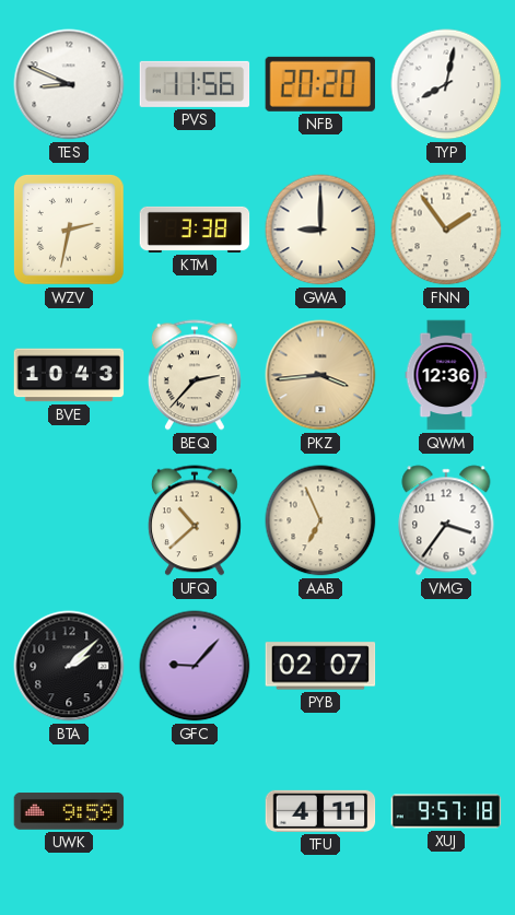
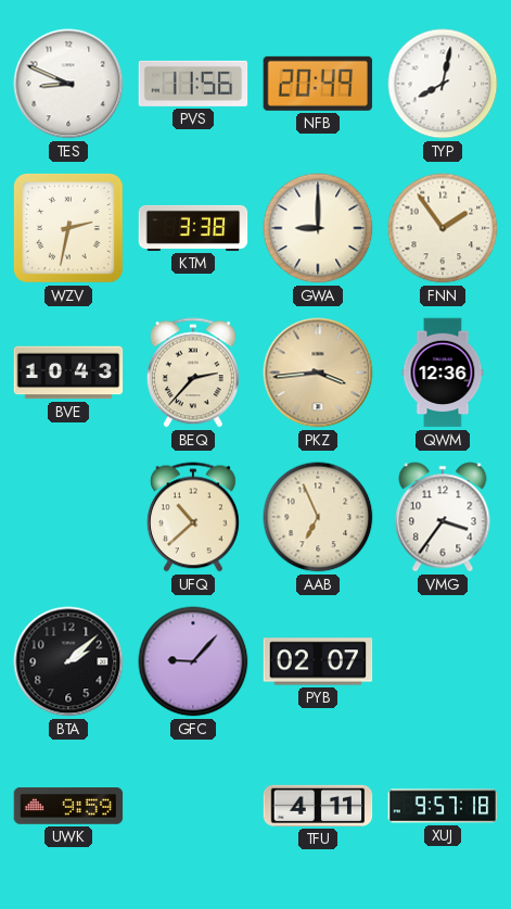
NFB: 20:20 -> 20:49
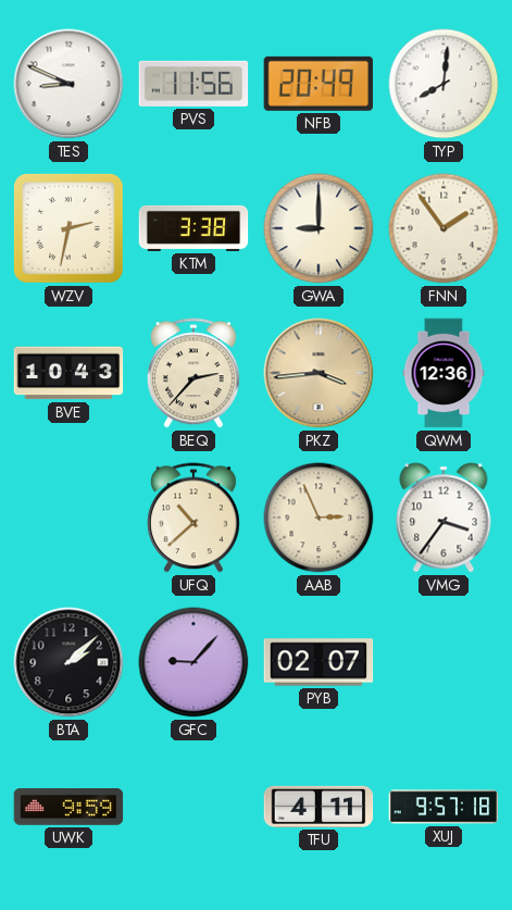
TYP: 8:02 -> 8:01
AAB: 6:56 -> 2:56
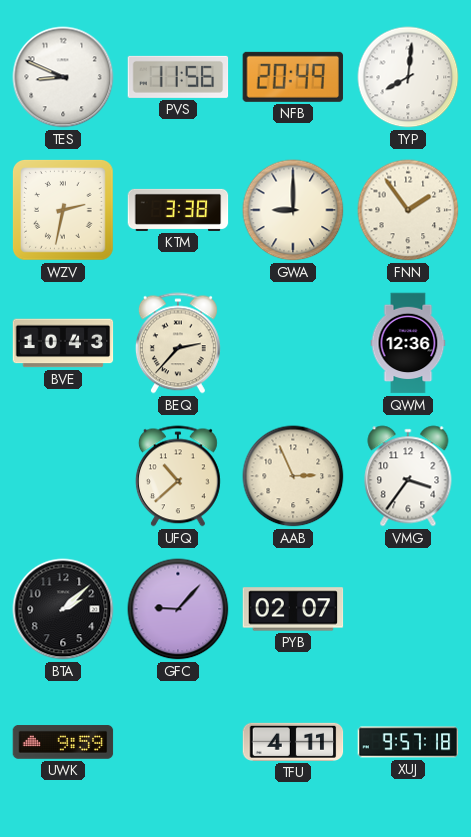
PKZ: 3:44 -> none
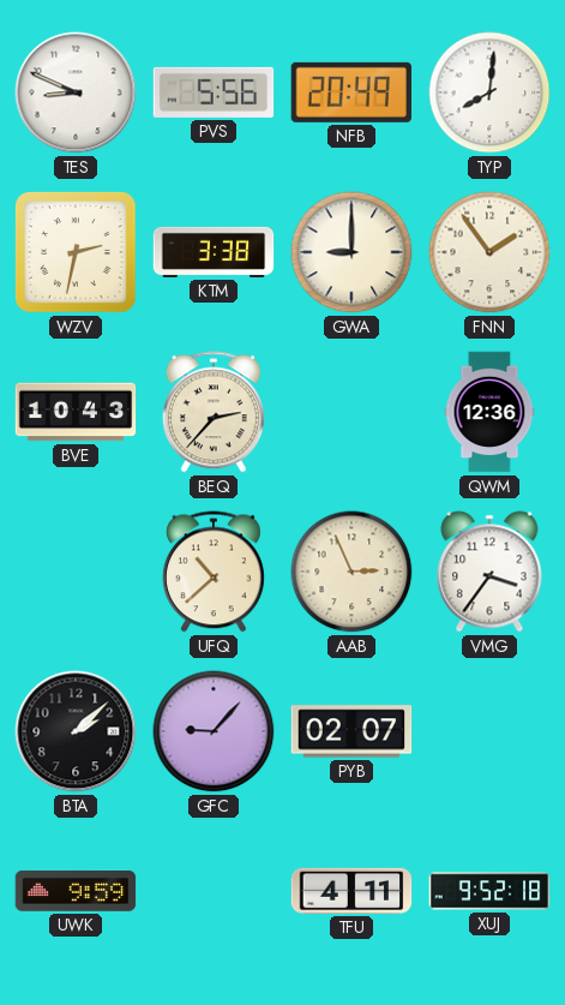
PVS: 11:56 -> 5:56
XUJ: 9:57 -> 9:52
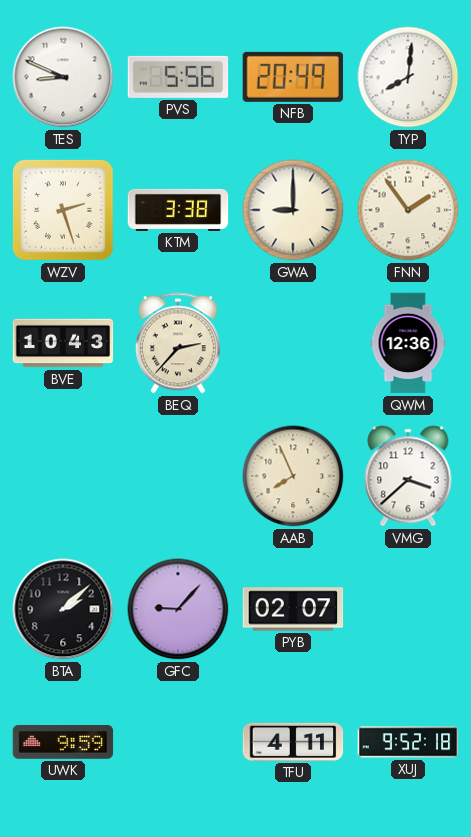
WZV: 2:32 -> 2:27
UFQ: 10:38 -> none
AAB: 2:56 -> 7:56
VMG: 3:36 -> 3:38
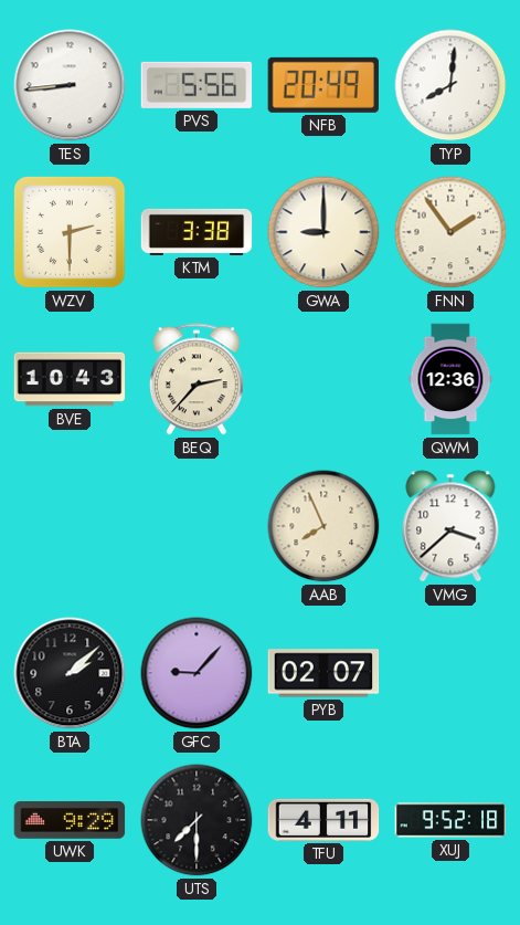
TES: 8:49 -> 8:44
WZV: 2:27 -> 2:30
UWK: 9:59 -> 9:29
UTS: none -> 7:30
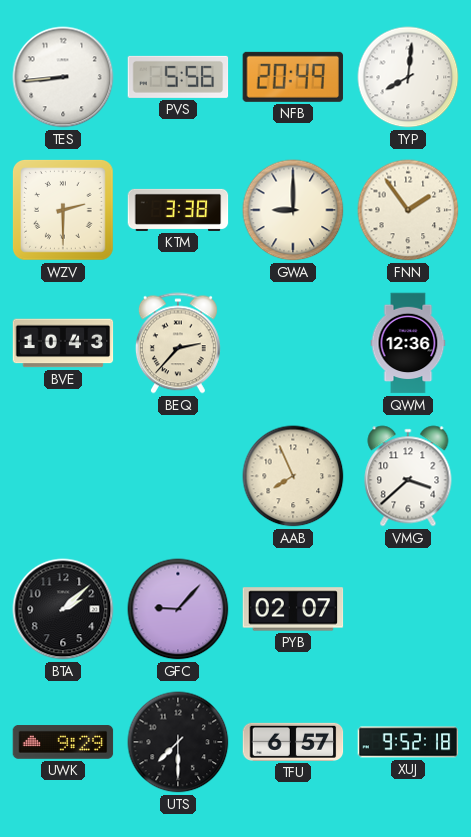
TFU: 4:11 -> 6:57
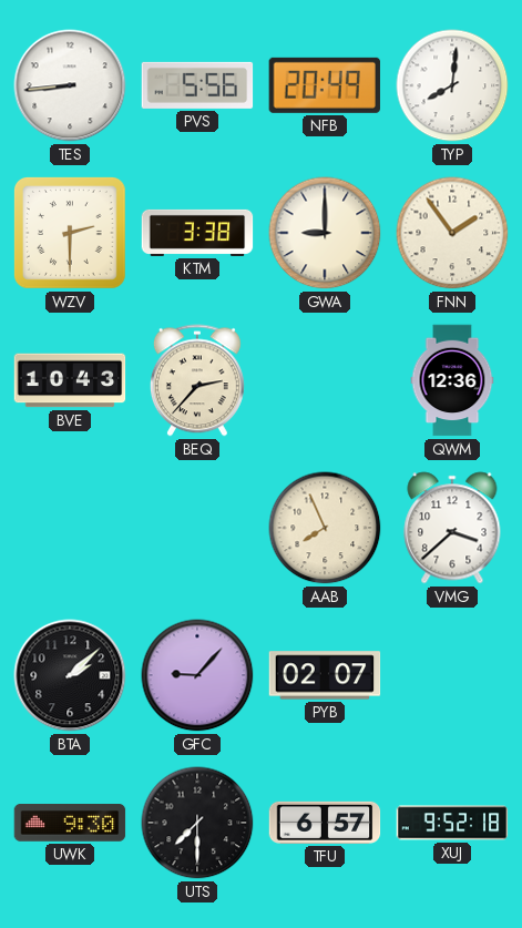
UWK: 9:29 -> 9:30
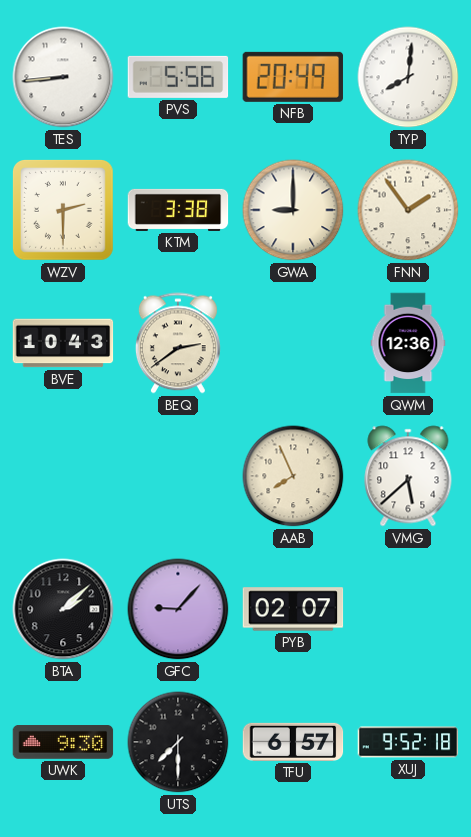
BEQ: 2:37 -> 2:39
VMG: 3:38 -> 5:38
